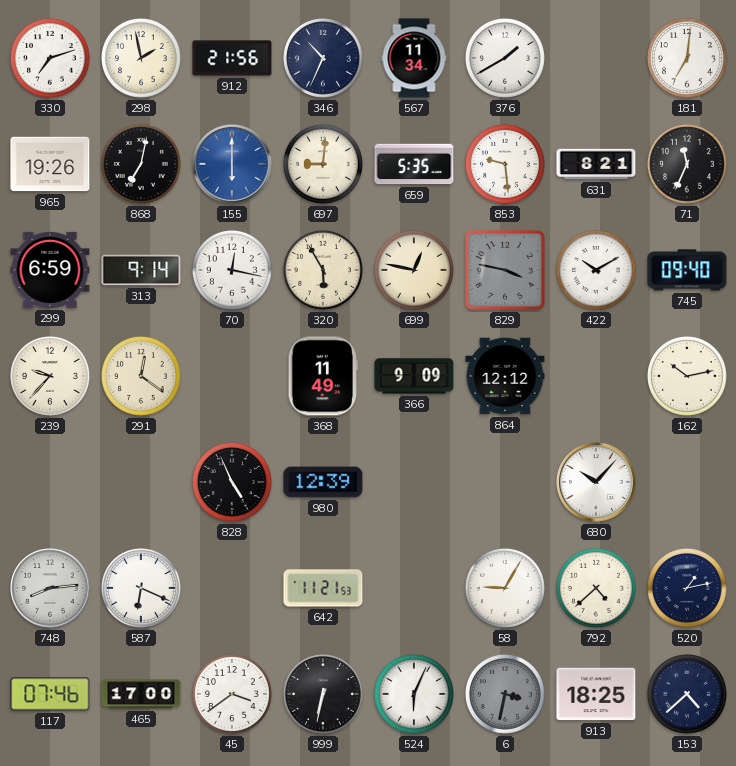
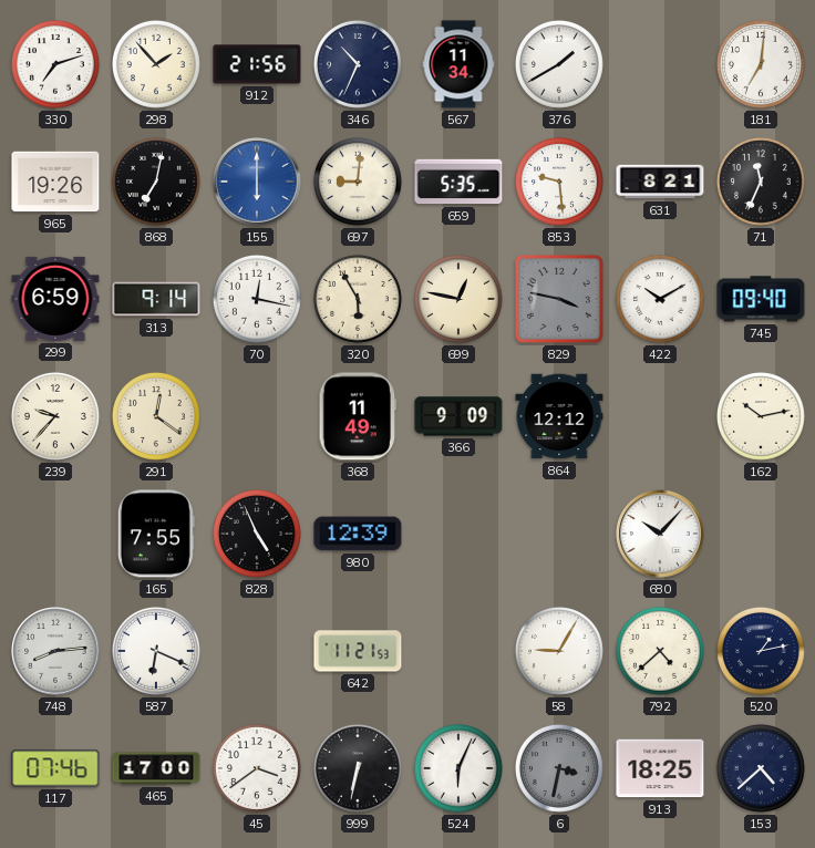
298: 1:58 -> 1:53
165: none -> 7:55
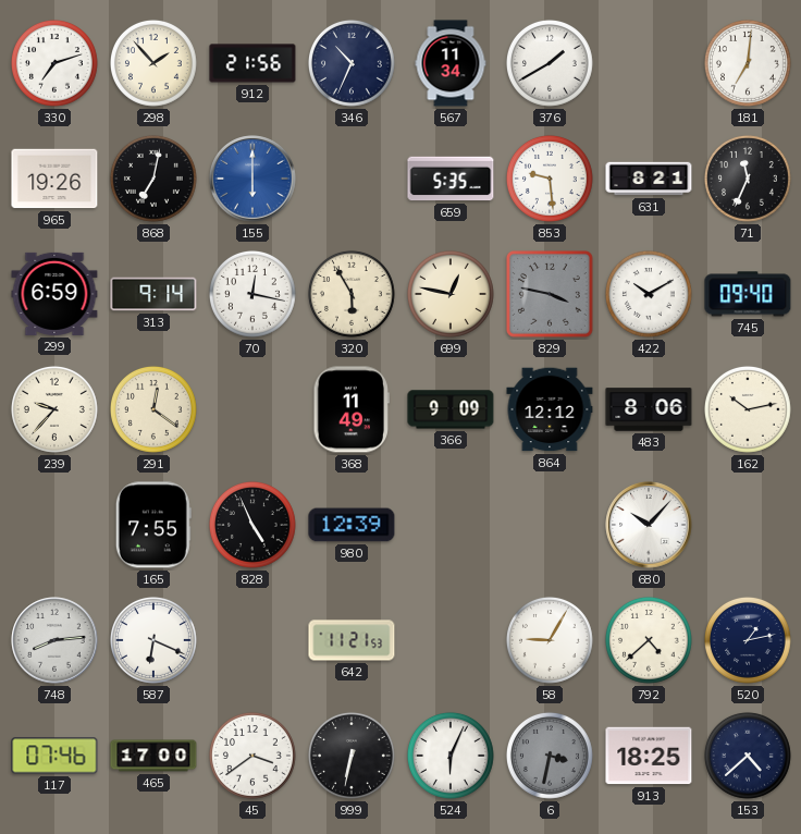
697: 9:01 -> none
483: none -> 8:06
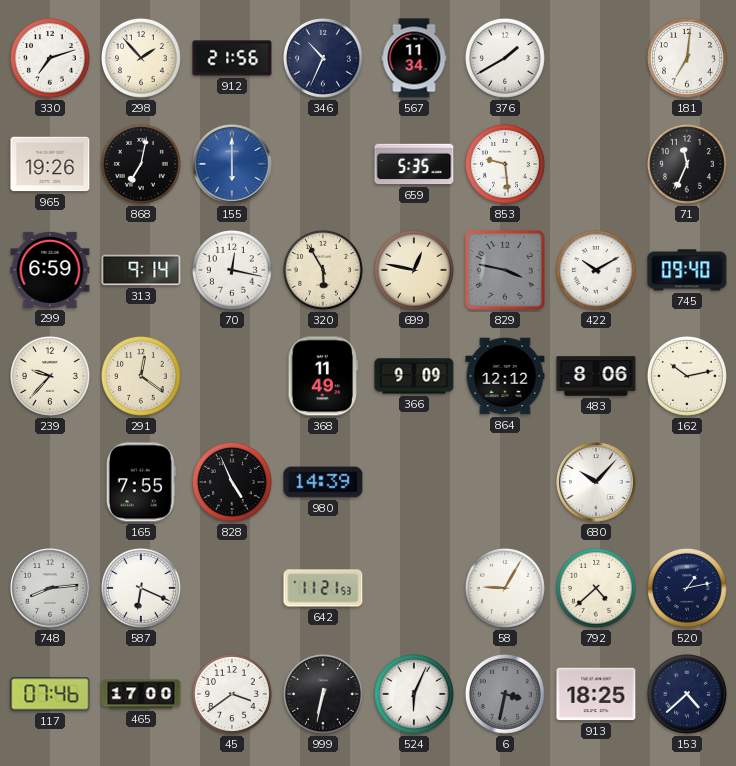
631: 8:21 -> none
980: 12:39 -> 14:39
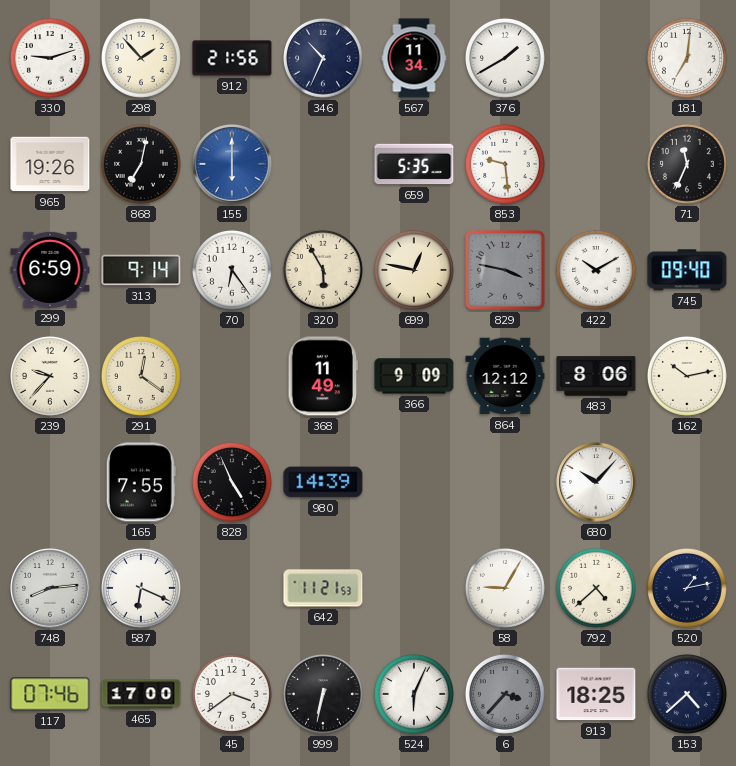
330: 7:12 -> 9:12
70: 12:17 -> 6:24
6: 3:32 -> 3:37
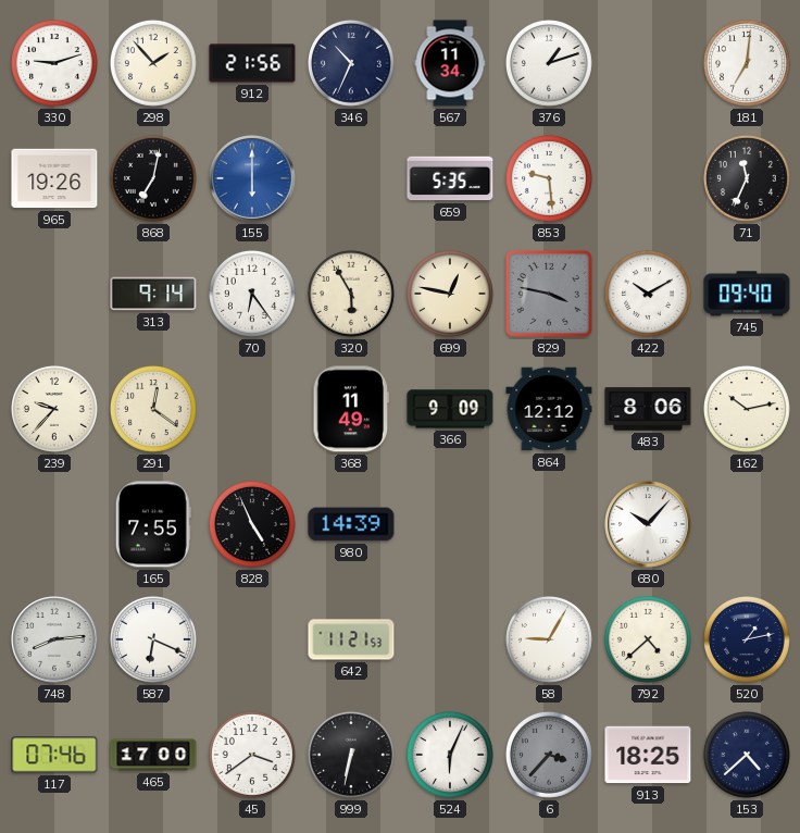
376: 1:40 -> 1:12
299: 6:59 -> none
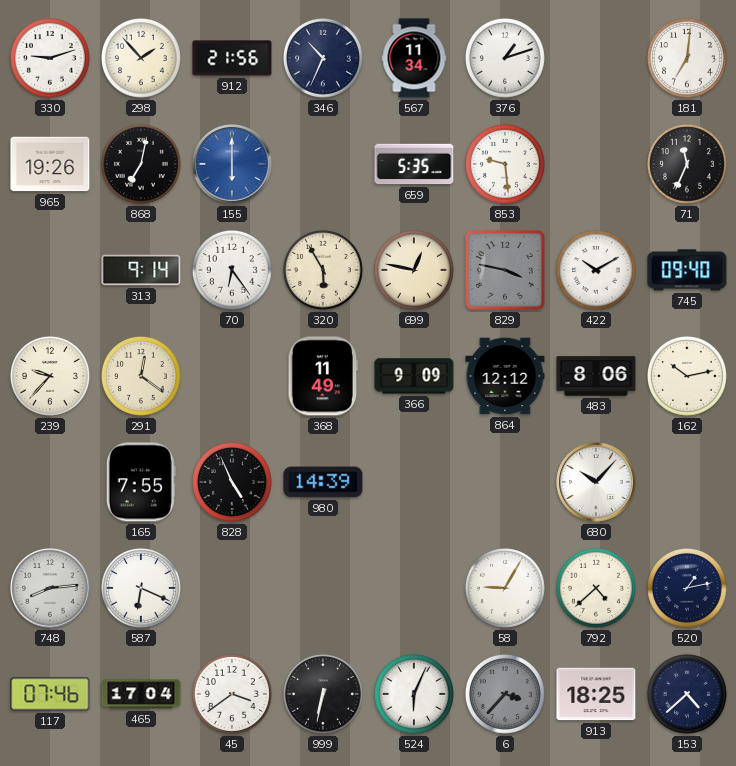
642: 11:21 -> none
465: 17:00 -> 17:04
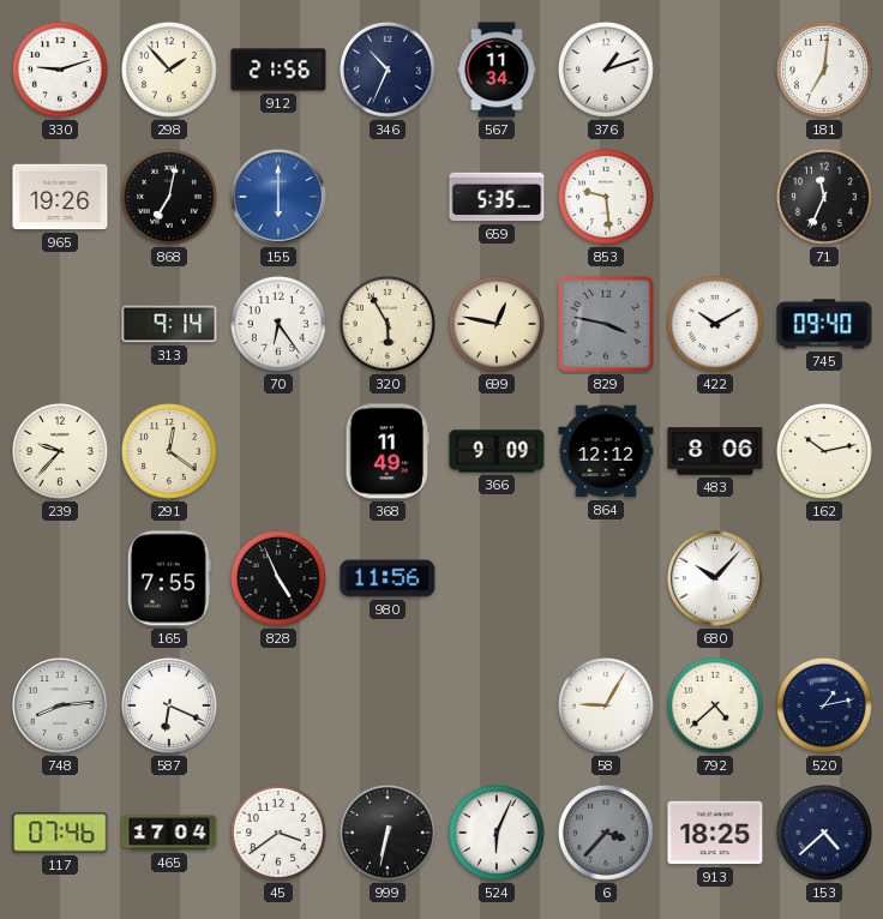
980: 14:39 -> 11:56
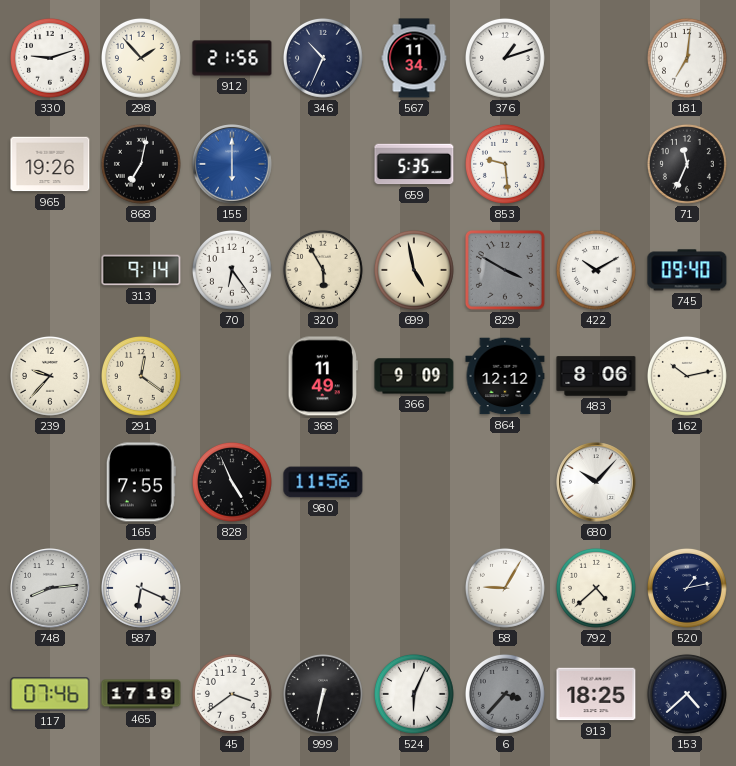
699: 12:47 -> 4:58
829: 3:47 -> 3:50
465: 17:04 -> 17:19
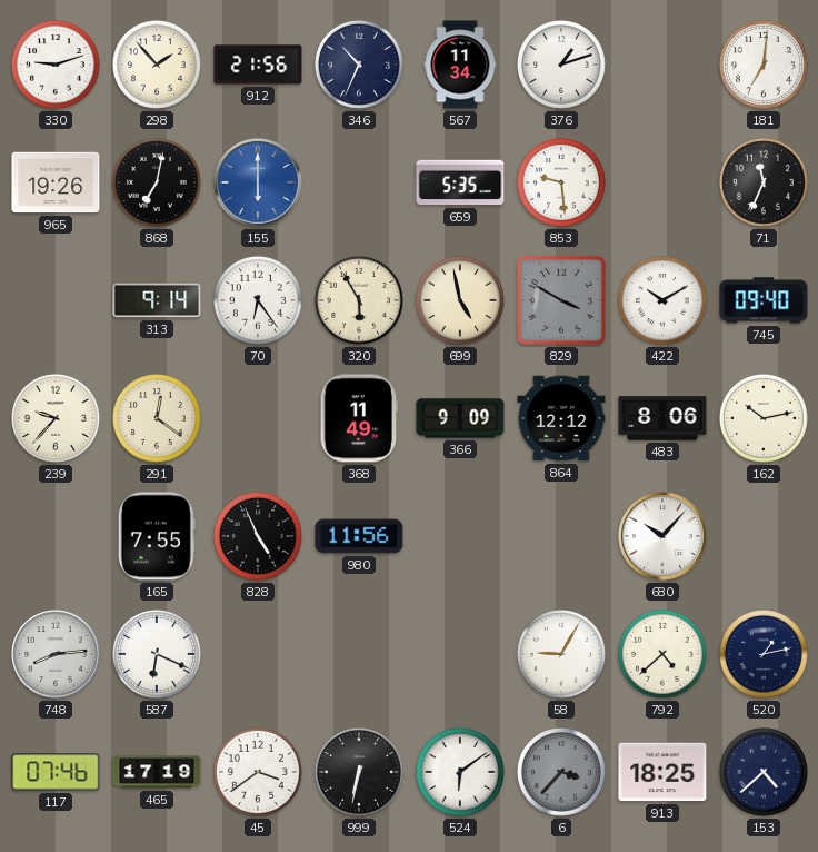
524: 6:04 -> 6:09
